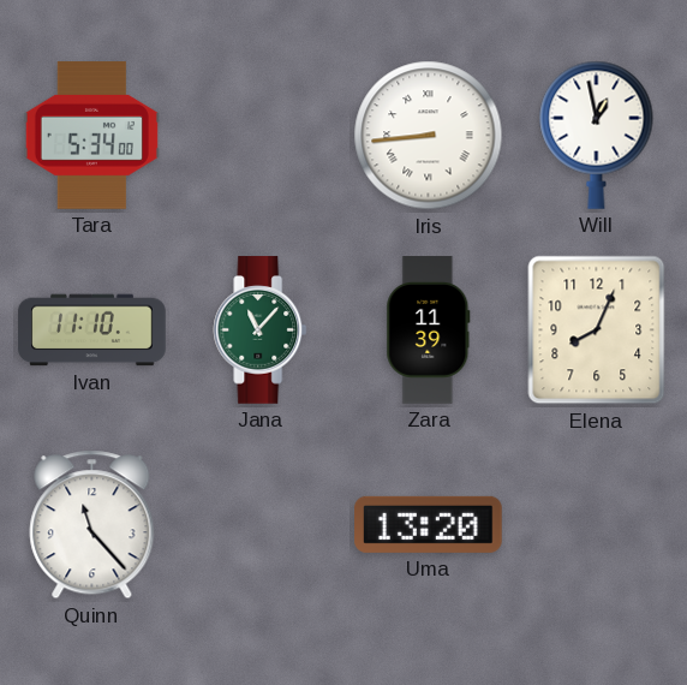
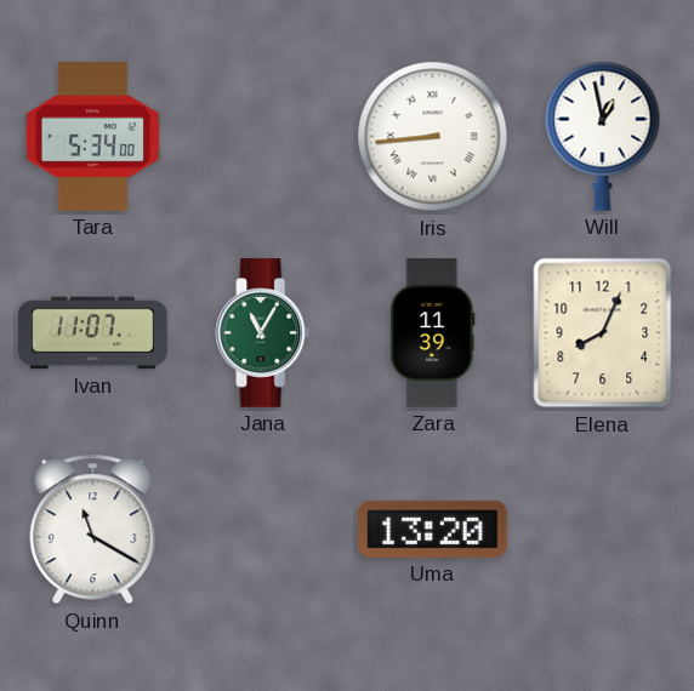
Ivan: 11:10 -> 11:07
Jana: 11:07 -> 11:05
Quinn: 11:23 -> 11:20
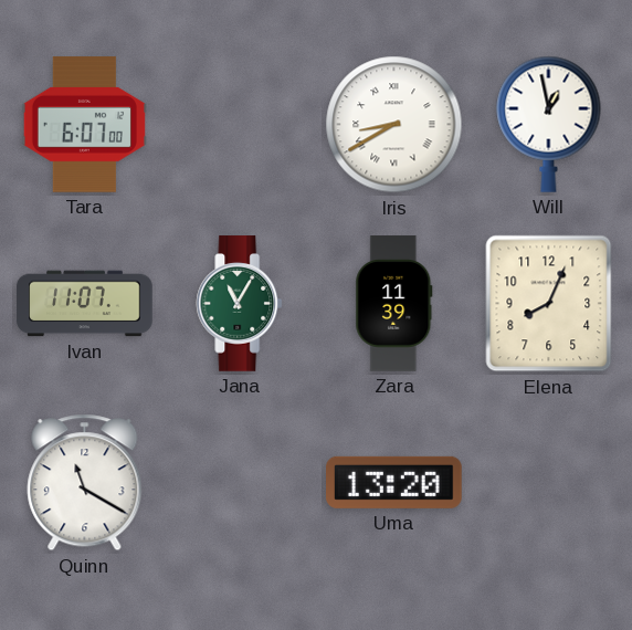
Tara: 5:34 -> 6:07
Iris: 8:44 -> 8:40
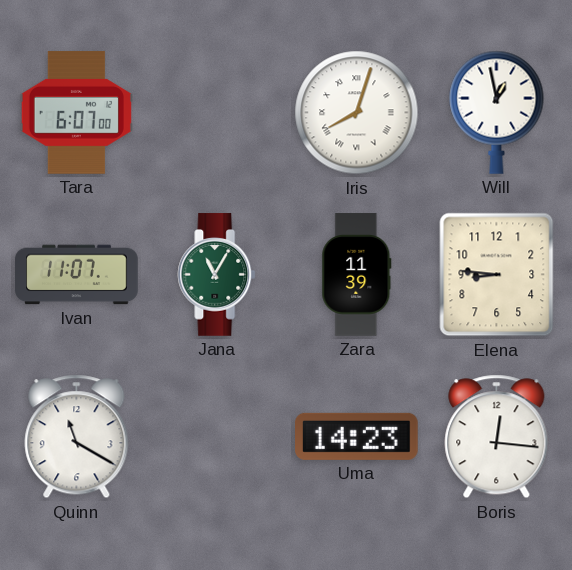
Iris: 8:40 -> 8:03
Elena: 8:04 -> 8:46
Uma: 13:20 -> 14:23
Boris: none -> 12:16
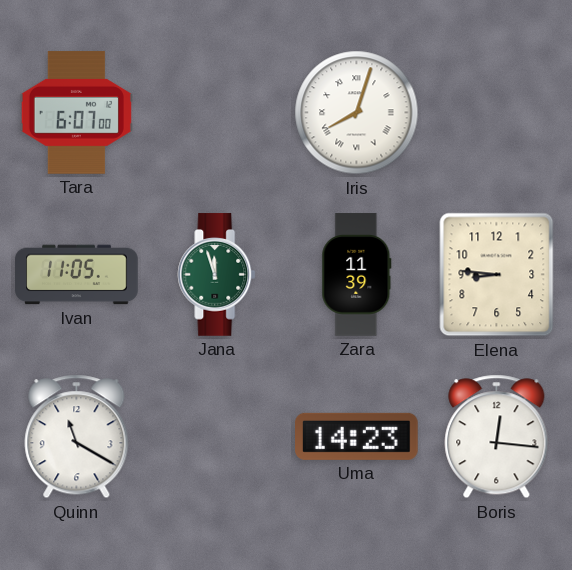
Will: 12:58 -> none
Ivan: 11:07 -> 11:05
Jana: 11:05 -> 11:57
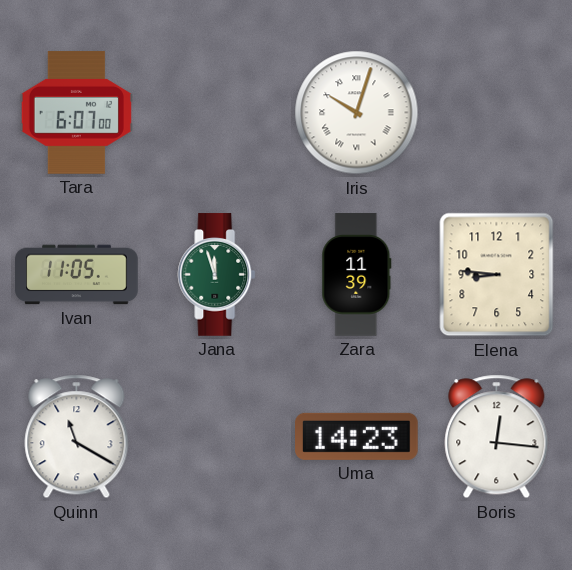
Iris: 8:03 -> 10:03
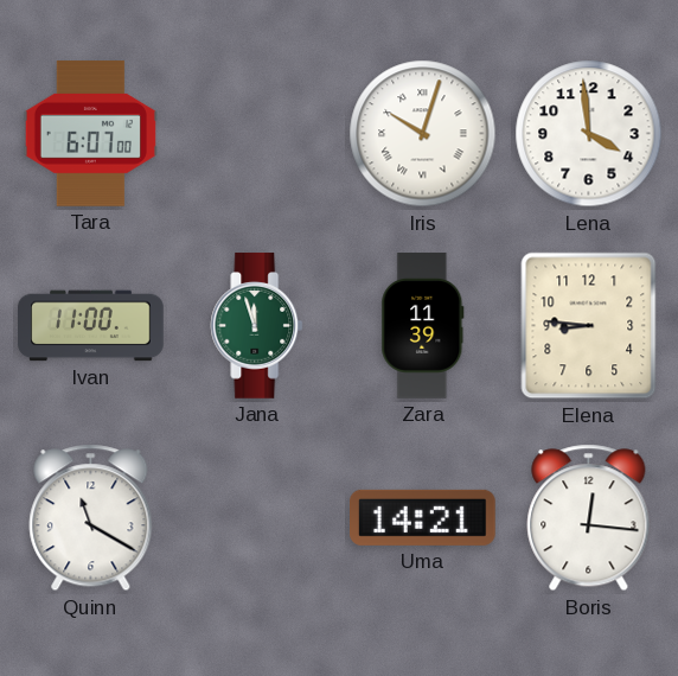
Lena: none -> 3:59
Ivan: 11:05 -> 11:00
Uma: 14:23 -> 14:21
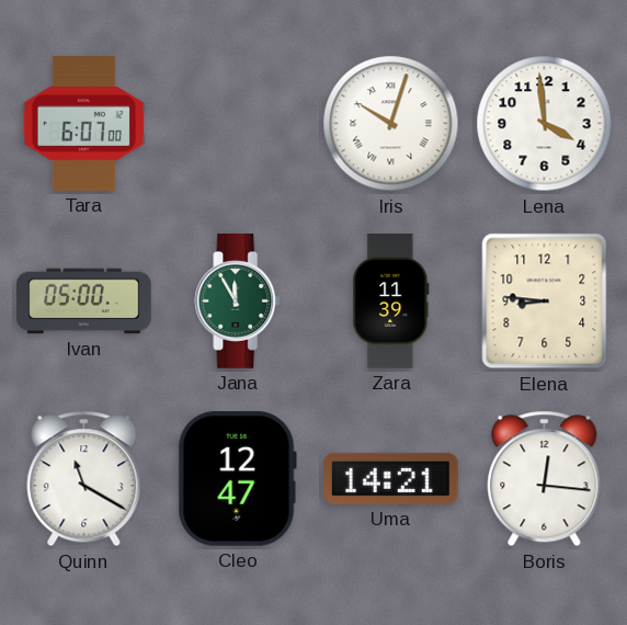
Ivan: 11:00 -> 05:00
Jana: 11:57 -> 11:55
Cleo: none -> 12:47
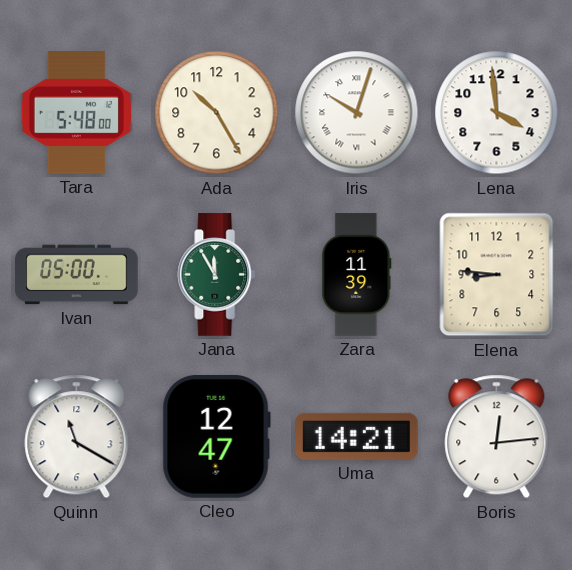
Tara: 6:07 -> 5:48
Ada: none -> 10:25
Boris: 12:16 -> 12:14
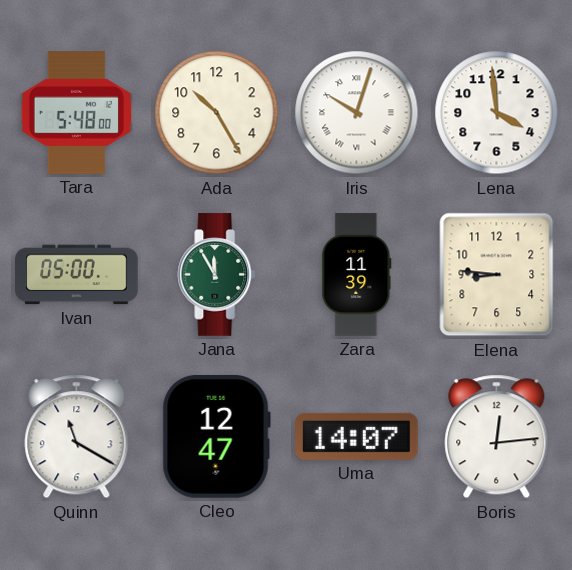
Uma: 14:21 -> 14:07
